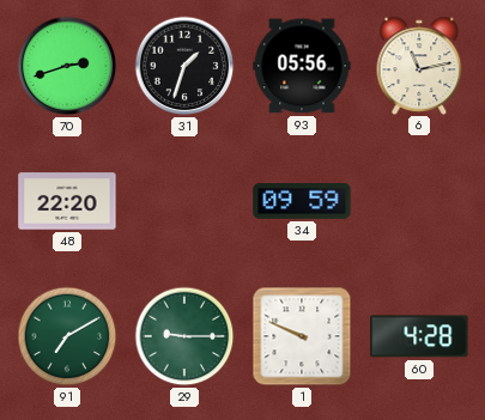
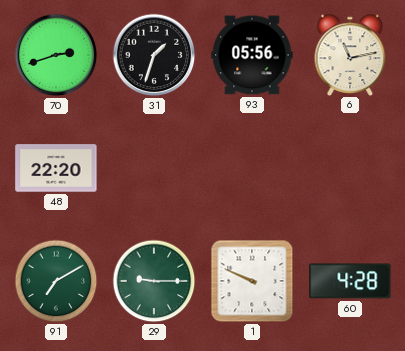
34: 09:59 -> none
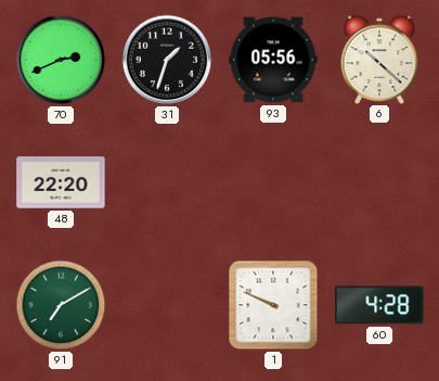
70: 2:42 -> 2:41
6: 11:13 -> 10:22
29: 9:15 -> none
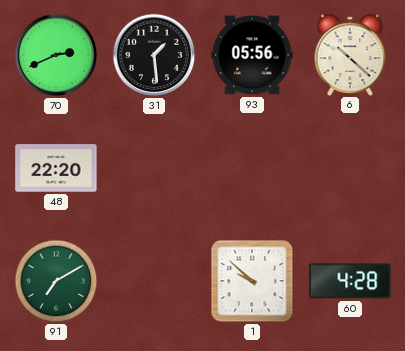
31: 1:33 -> 1:29
1: 9:49 -> 9:52
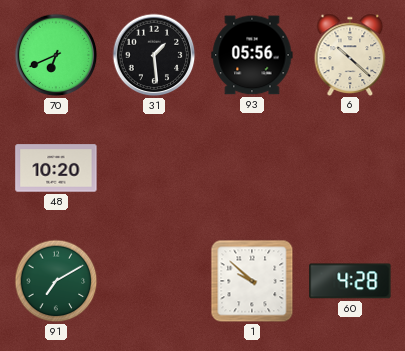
70: 2:41 -> 6:41
48: 22:20 -> 10:20
